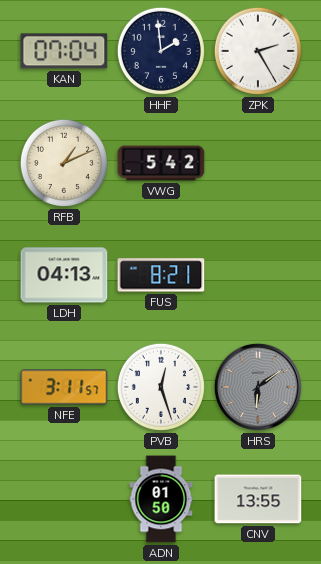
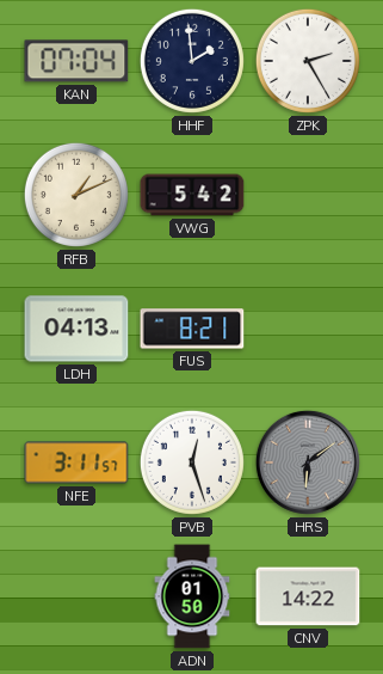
CNV: 13:55 -> 14:22
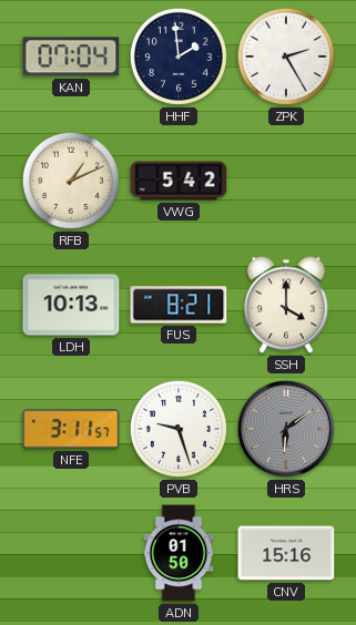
LDH: 04:13 -> 10:13
SSH: none -> 4:00
PVB: 12:27 -> 9:27
CNV: 14:22 -> 15:16
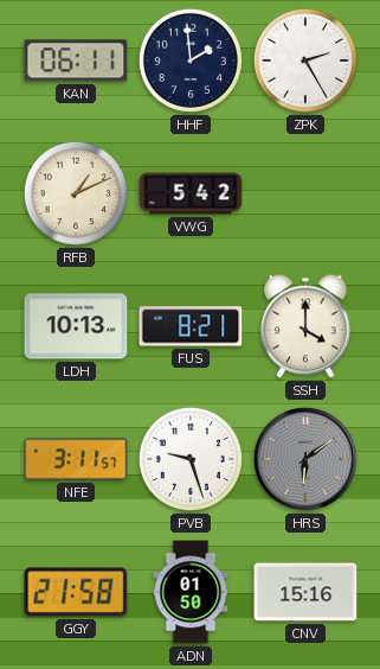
KAN: 07:04 -> 06:11
GGY: none -> 21:58
